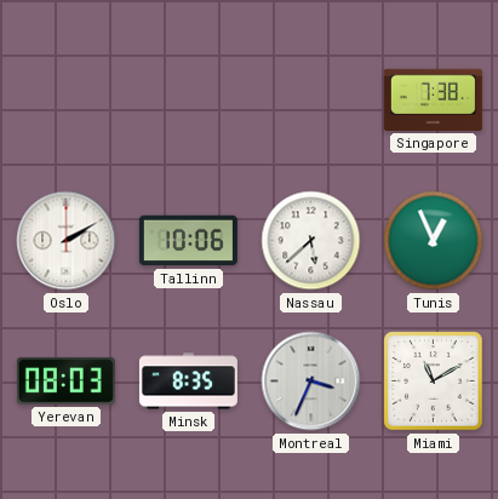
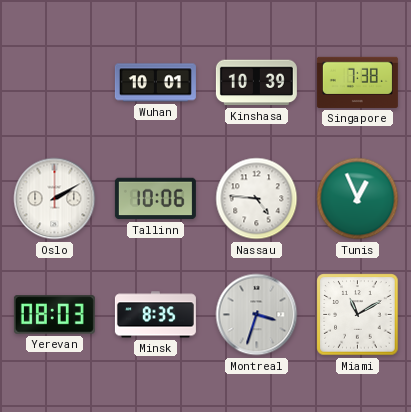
Wuhan: none -> 10:01
Kinshasa: none -> 10:39
Nassau: 5:38 -> 4:46
Montreal: 3:34 -> 3:33
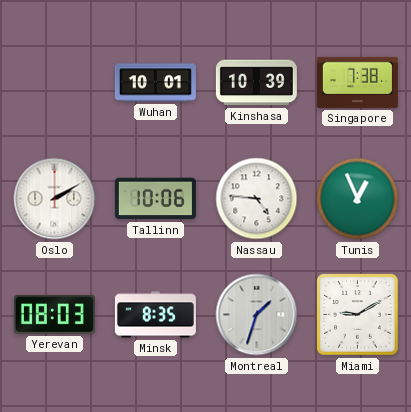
Montreal: 3:33 -> 1:33
Miami: 11:10 -> 9:10
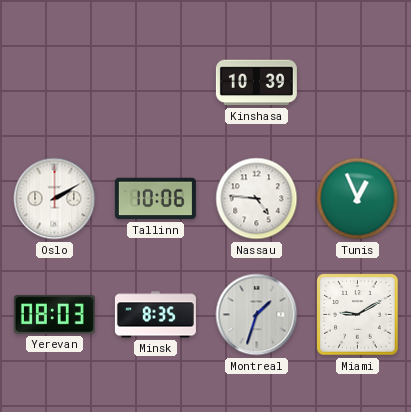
Wuhan: 10:01 -> none
Singapore: 7:38 -> none
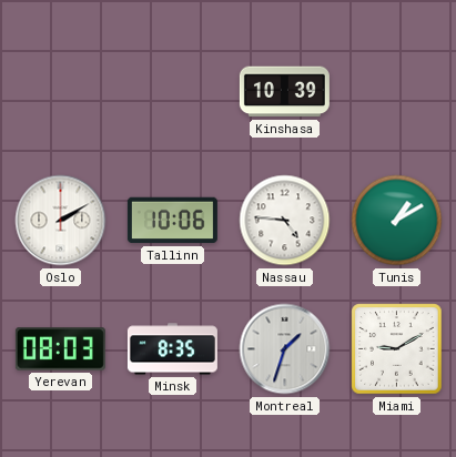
Tunis: 12:56 -> 1:10
